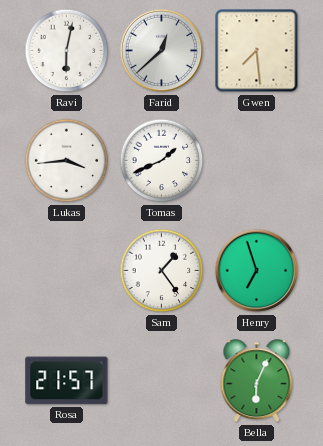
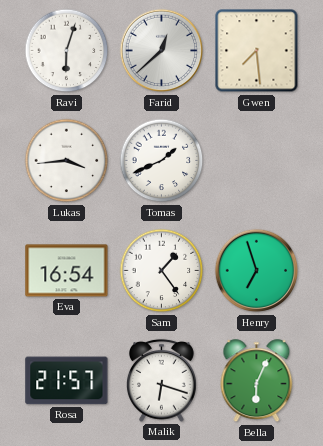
Ravi: 6:02 -> 6:03
Eva: none -> 16:54
Malik: none -> 6:18
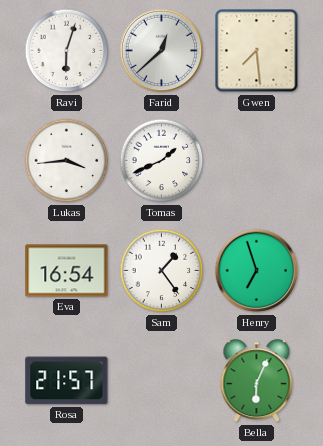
Malik: 6:18 -> none
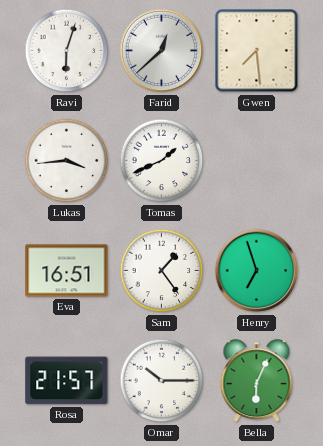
Eva: 16:54 -> 16:51
Omar: none -> 10:15
